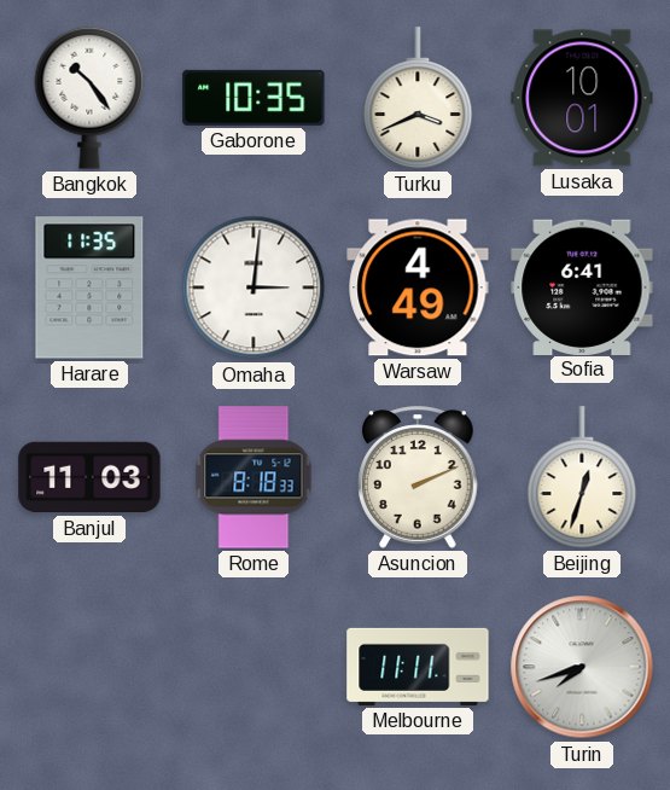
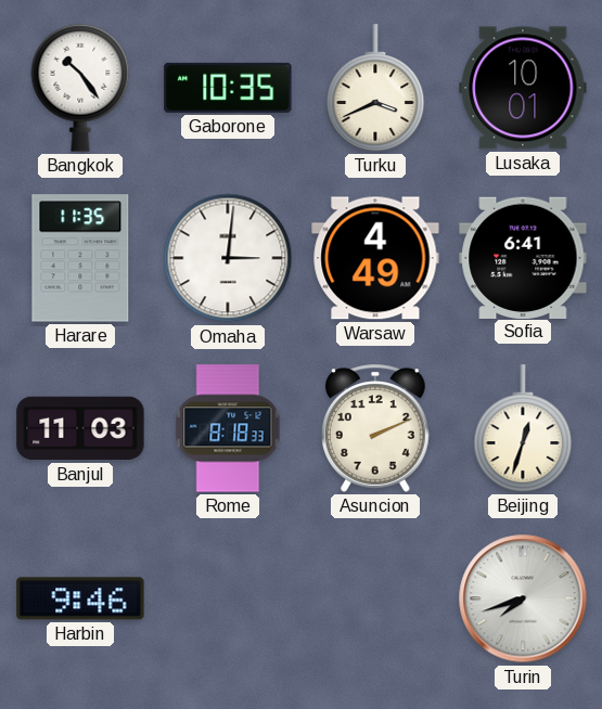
Harbin: none -> 9:46
Melbourne: 11:11 -> none
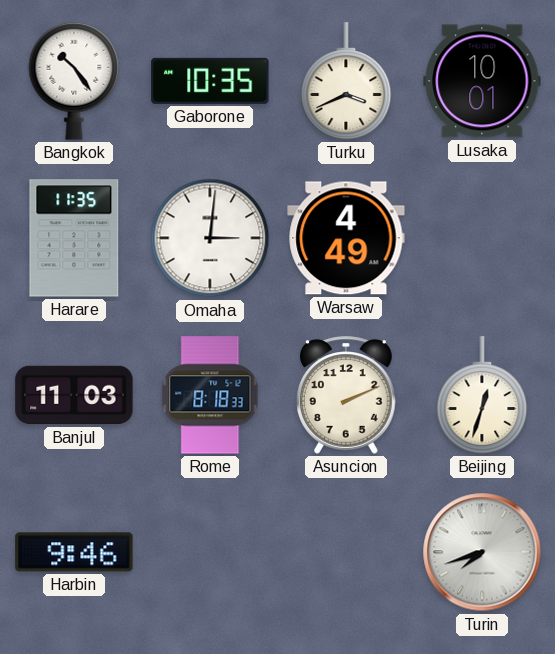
Sofia: 6:41 -> none
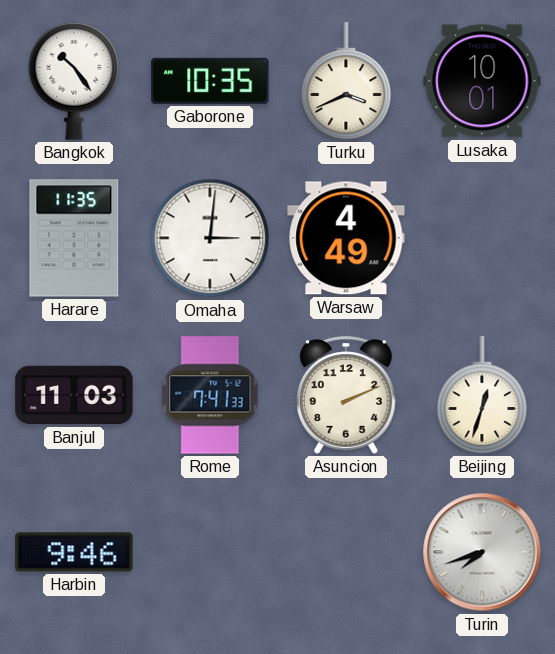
Rome: 8:18 -> 7:41
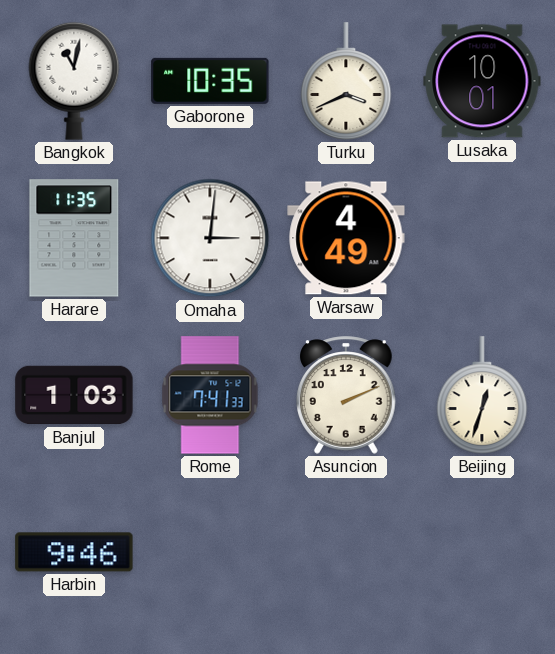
Bangkok: 10:24 -> 11:02
Banjul: 11:03 -> 1:03
Turin: 7:42 -> none
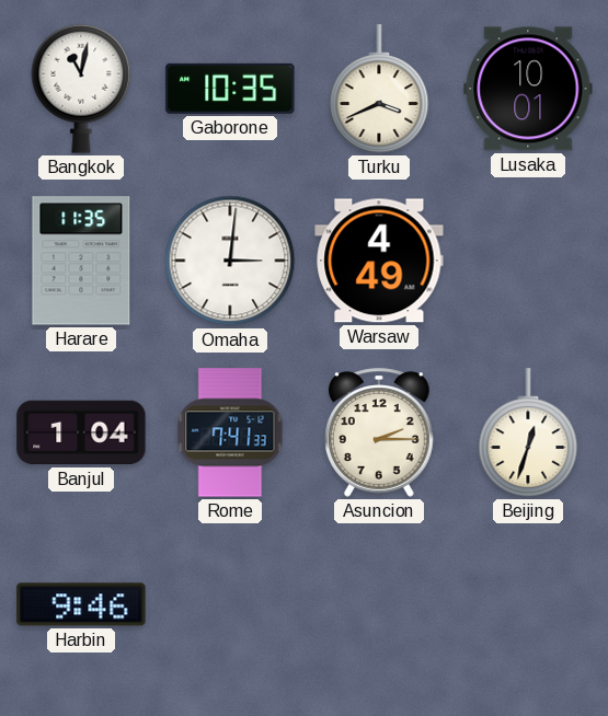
Banjul: 1:03 -> 1:04
Asuncion: 2:11 -> 2:15
